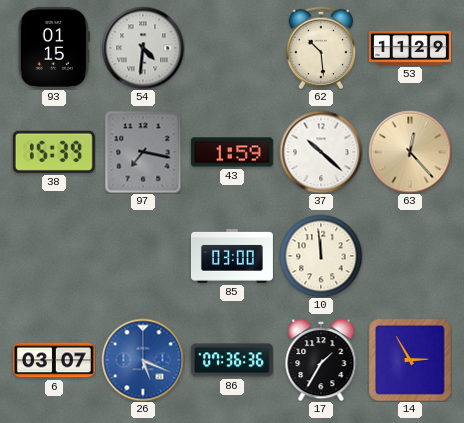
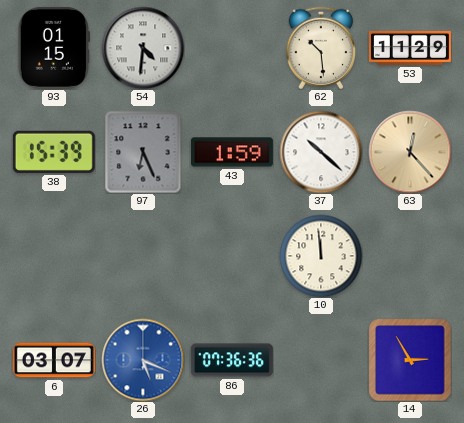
97: 7:17 -> 6:26
85: 03:00 -> none
17: 1:35 -> none
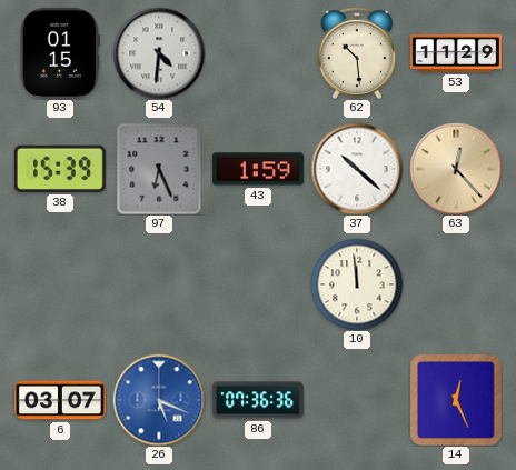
14: 2:55 -> 12:26
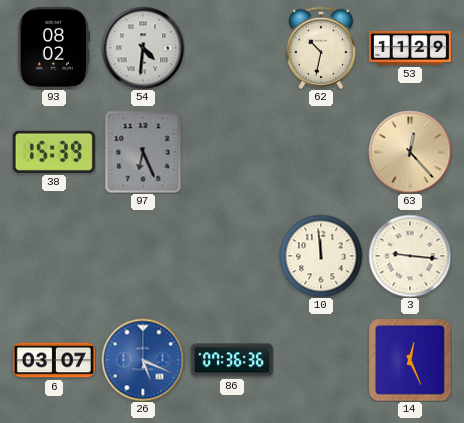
93: 01:15 -> 08:02
62: 10:29 -> 10:32
43: 1:59 -> none
37: 10:22 -> none
3: none -> 9:16
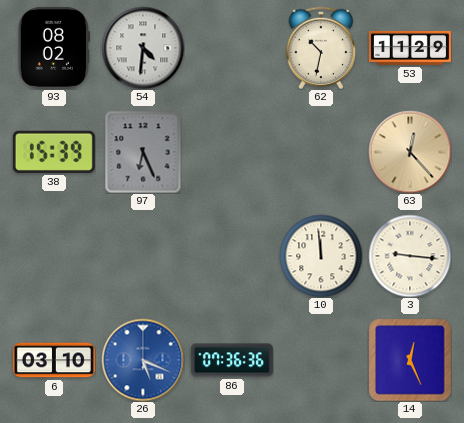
6: 03:07 -> 03:10
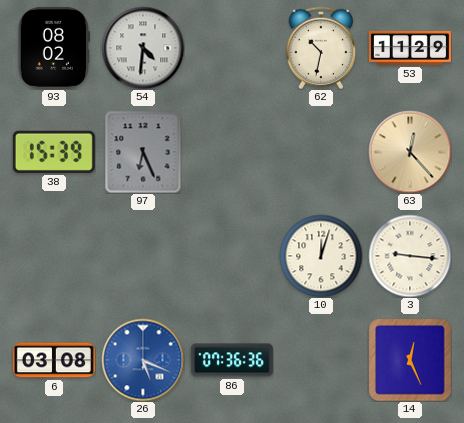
10: 11:59 -> 12:03
6: 03:10 -> 03:08
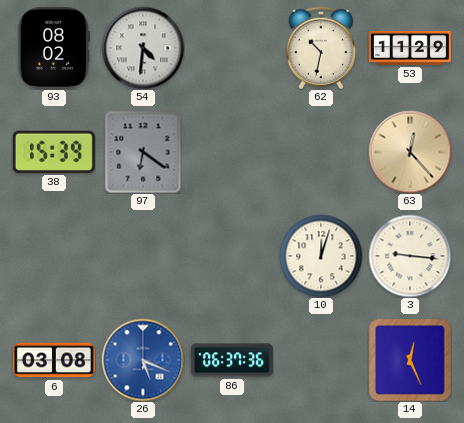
97: 6:26 -> 6:21
86: 07:36 -> 06:37
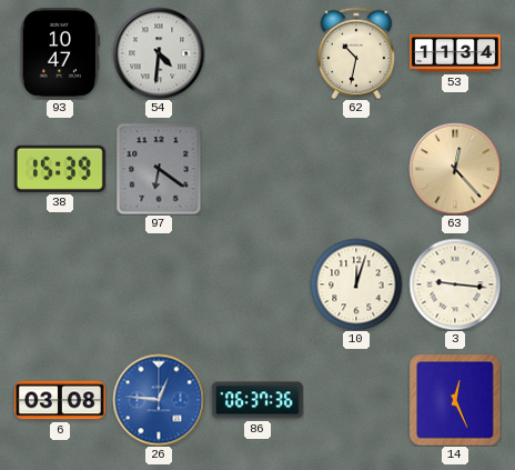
93: 08:02 -> 10:47
53: 11:29 -> 11:34
26: 5:19 -> 12:46
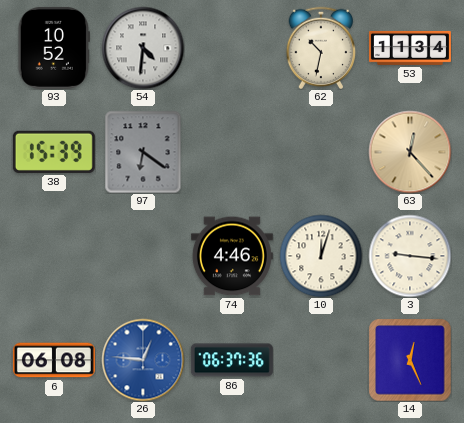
93: 10:47 -> 10:52
74: none -> 4:46
6: 03:08 -> 06:08
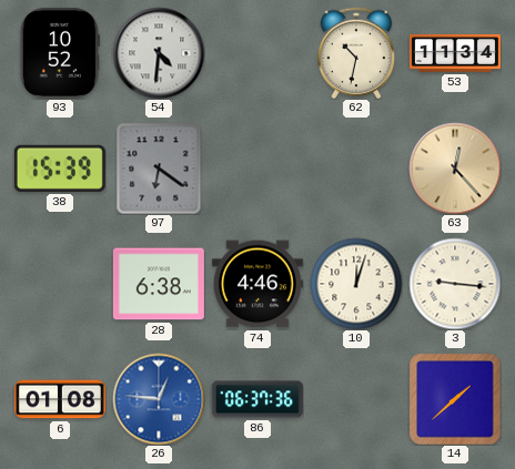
28: none -> 6:38
6: 06:08 -> 01:08
14: 12:26 -> 1:38
